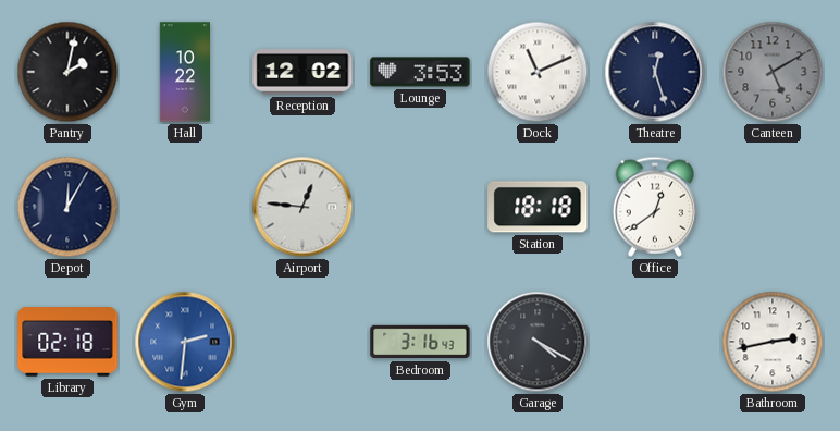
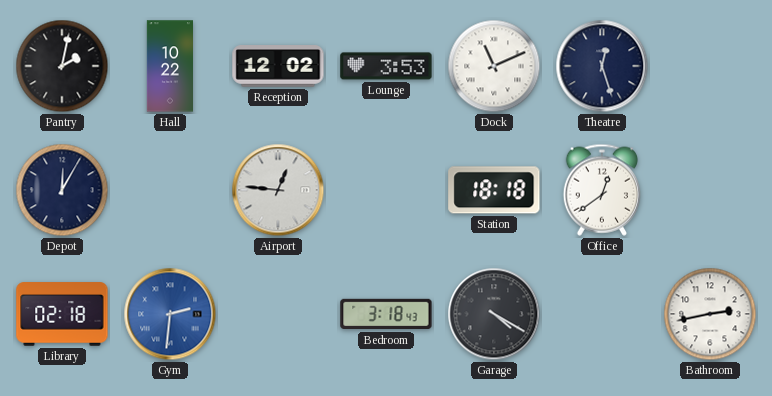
Canteen: 5:10 -> none
Bedroom: 3:16 -> 3:18
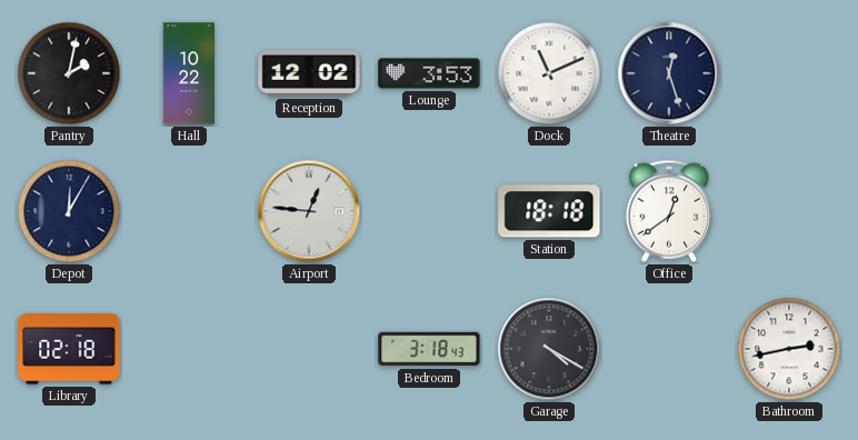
Gym: 2:31 -> none
